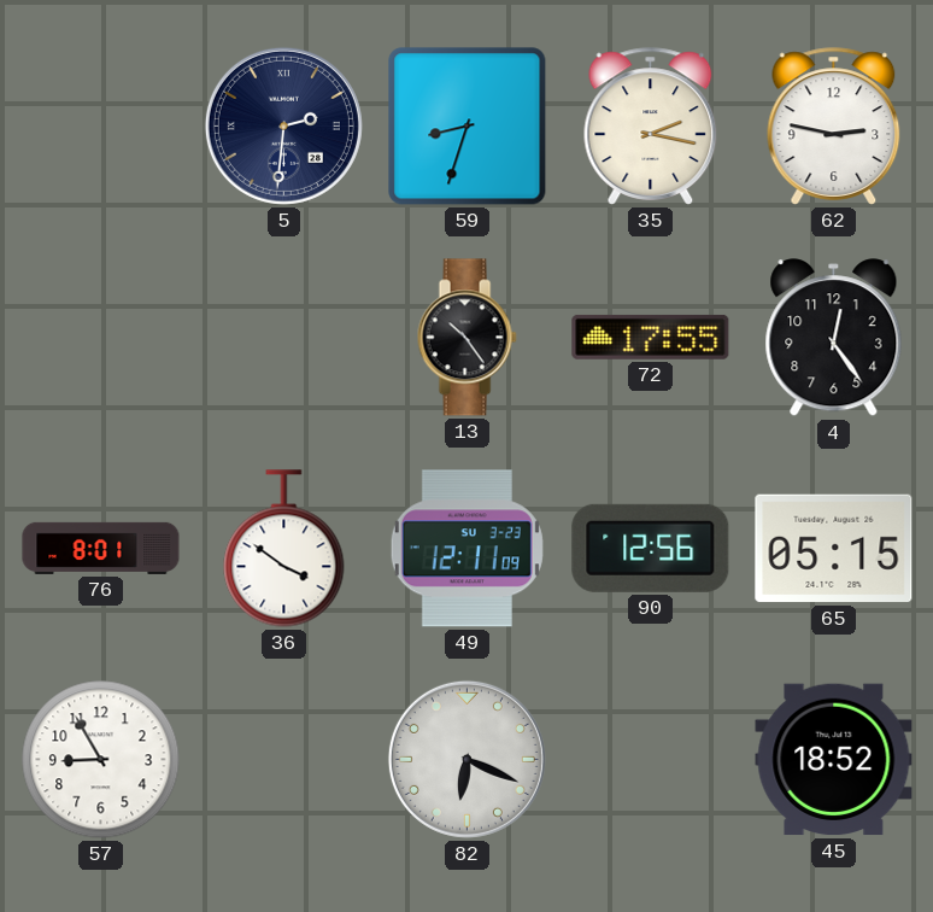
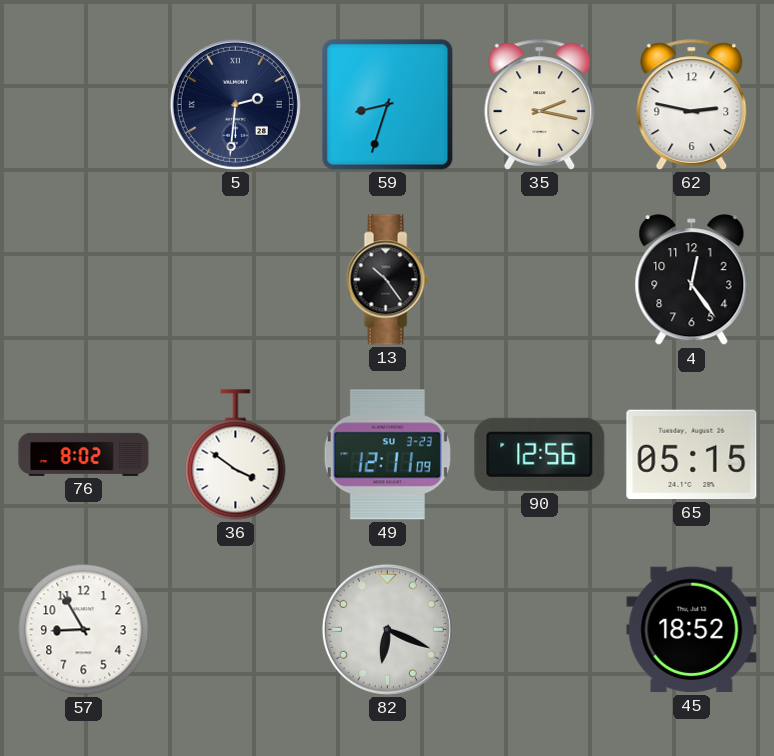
72: 17:55 -> none
76: 8:01 -> 8:02
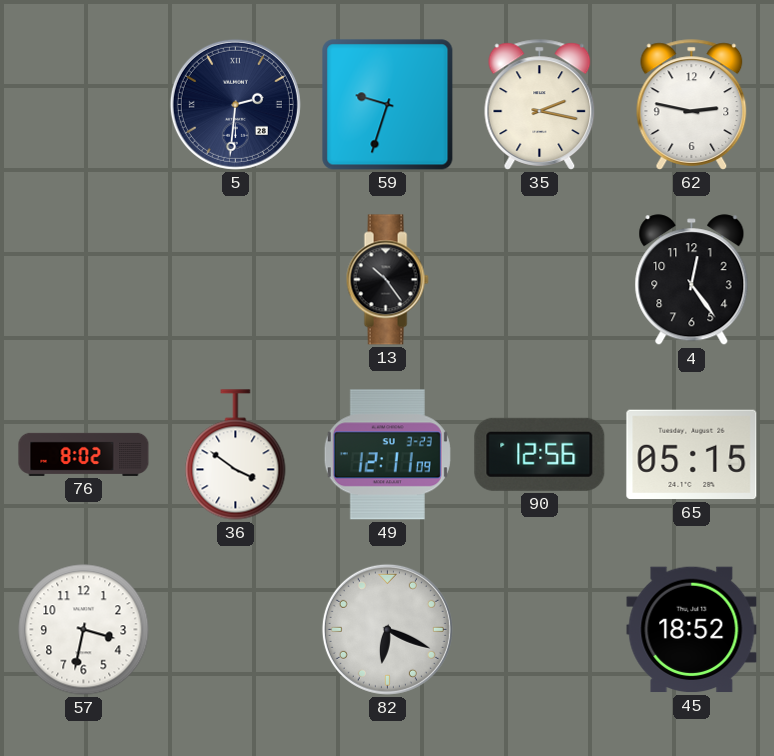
59: 8:33 -> 9:33
57: 8:55 -> 3:32
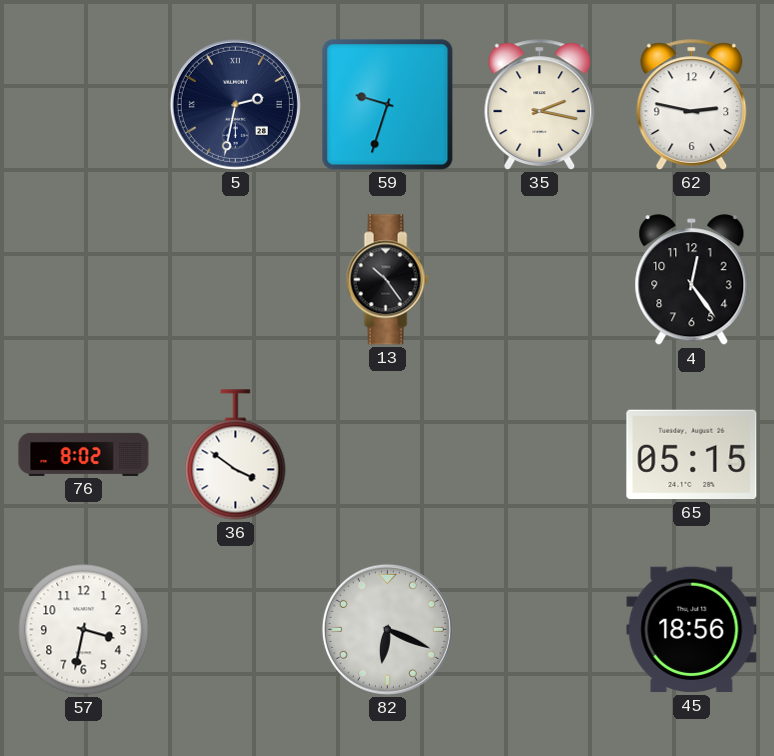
5: 2:31 -> 2:32
49: 12:11 -> none
90: 12:56 -> none
45: 18:52 -> 18:56
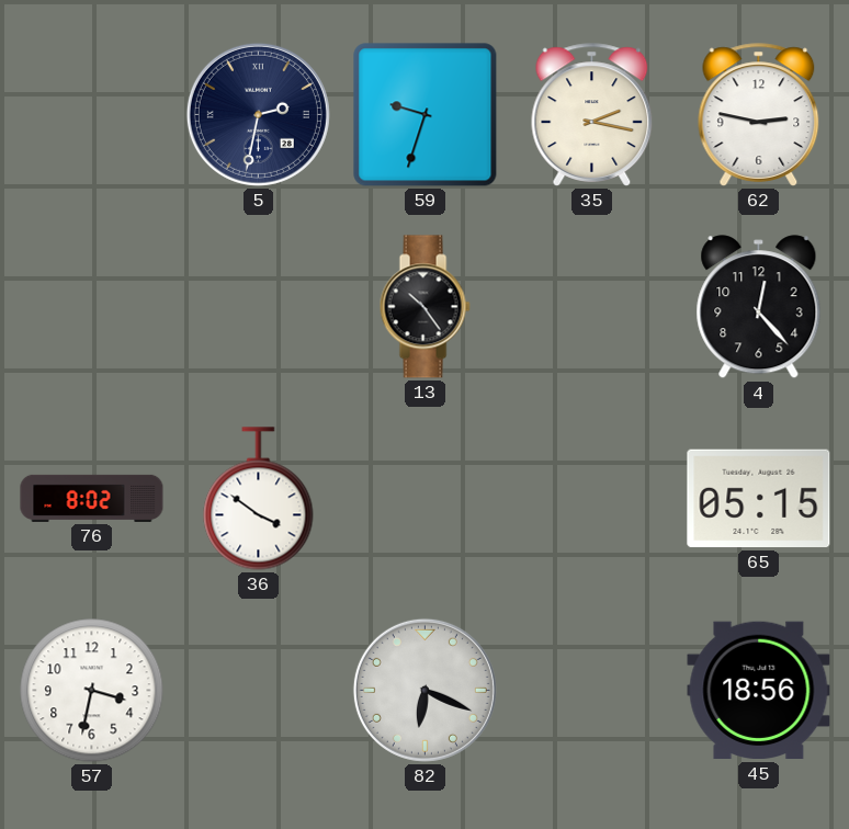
4: 12:24 -> 12:23
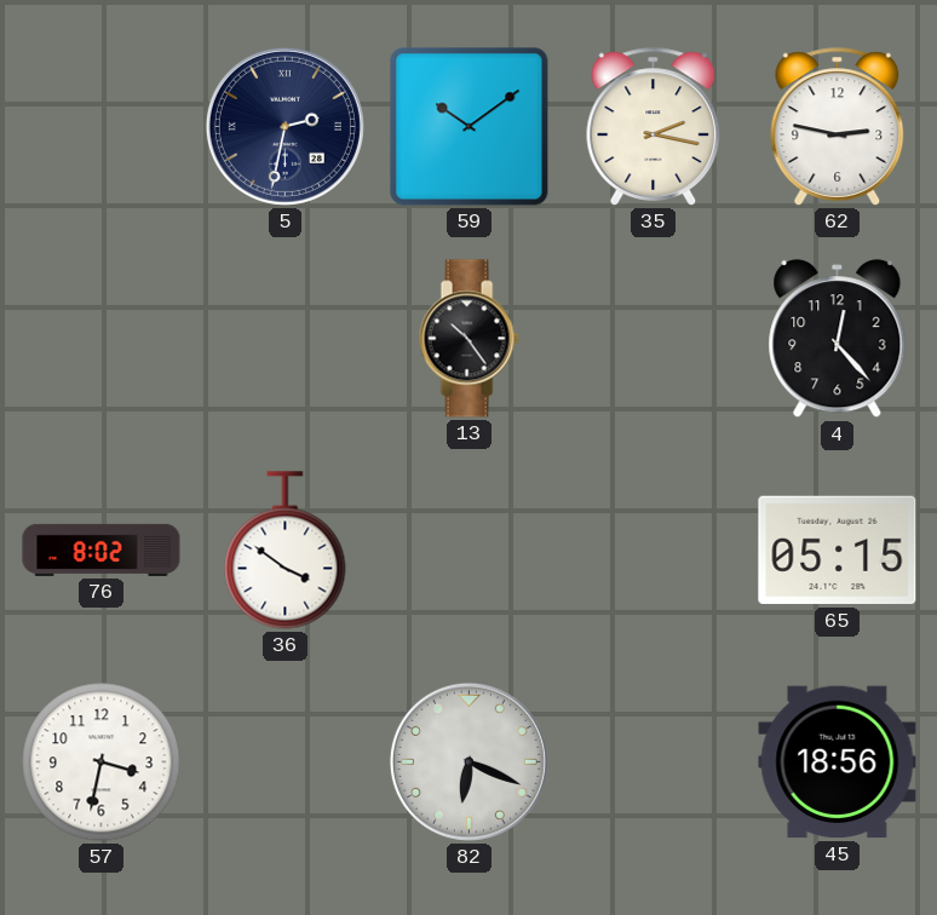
59: 9:33 -> 10:09
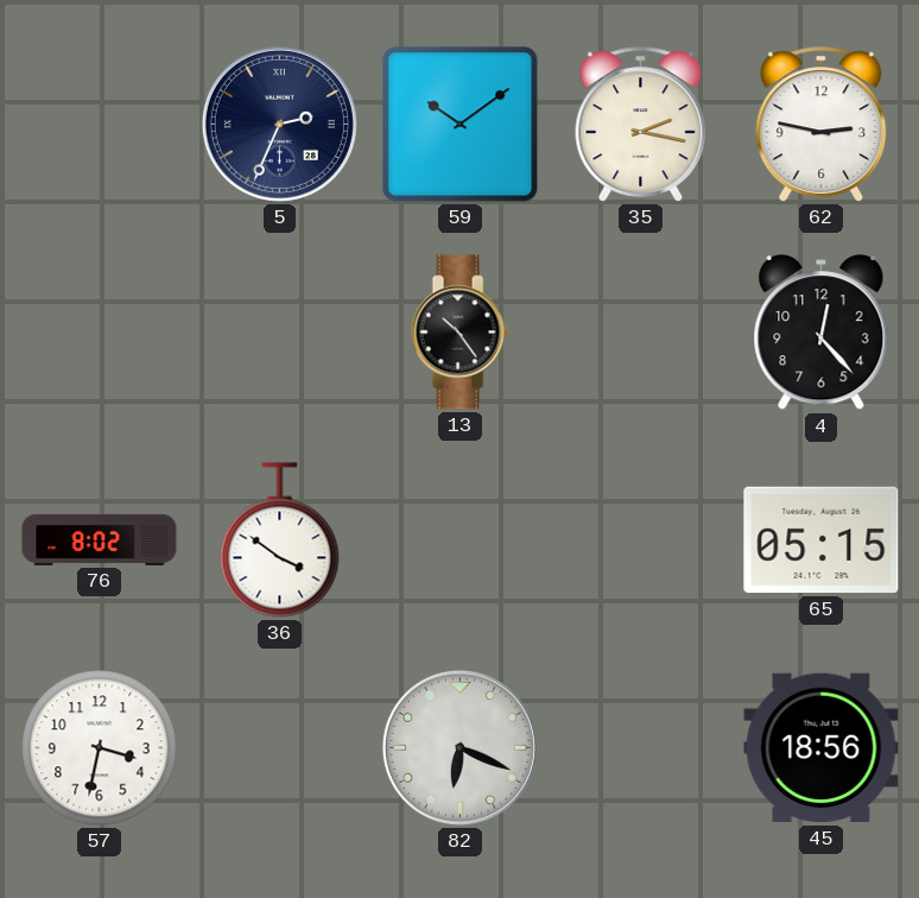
5: 2:32 -> 2:34
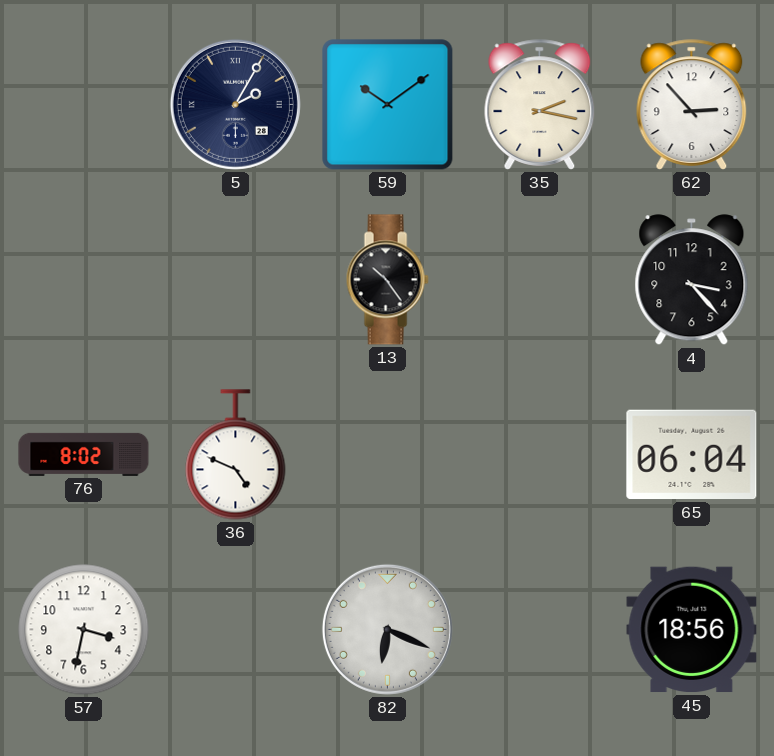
5: 2:34 -> 2:05
62: 2:47 -> 2:53
4: 12:23 -> 3:23
36: 3:51 -> 4:49
65: 05:15 -> 06:04
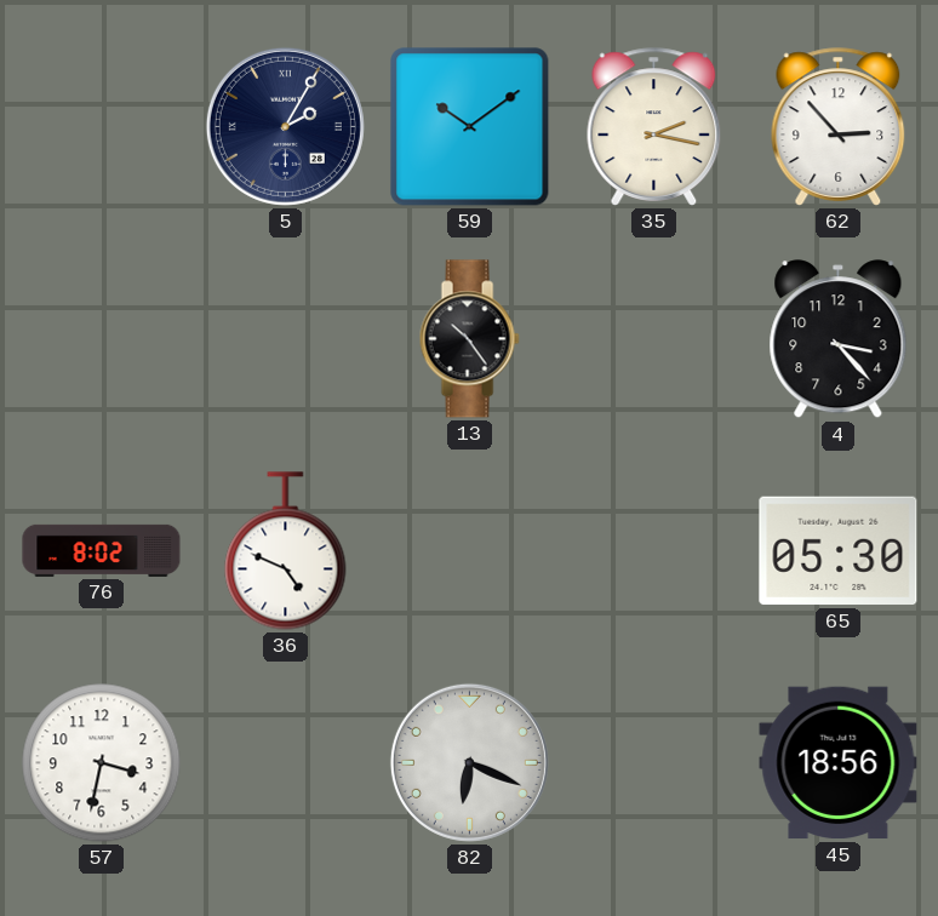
65: 06:04 -> 05:30
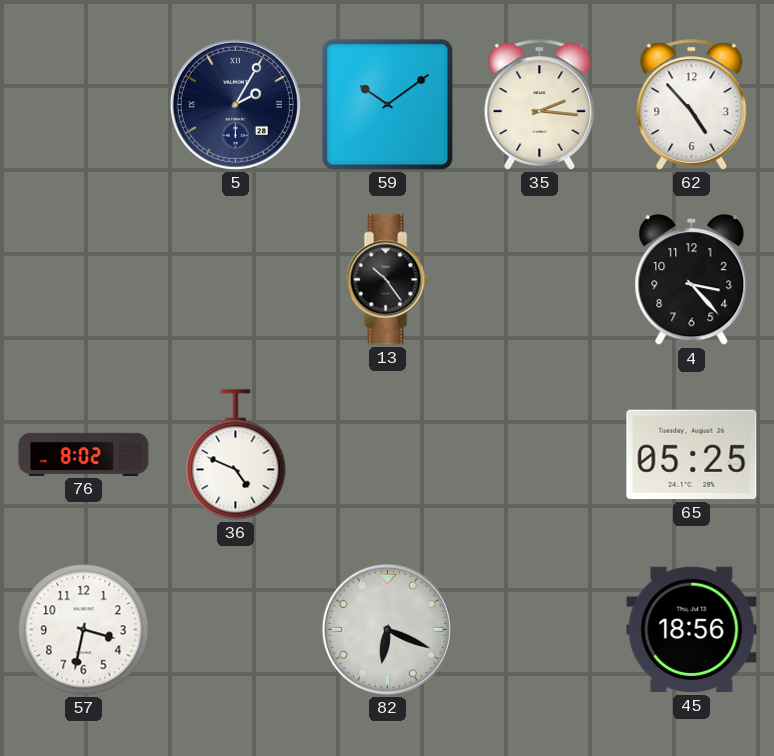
35: 2:17 -> 2:16
62: 2:53 -> 4:53
65: 05:30 -> 05:25
